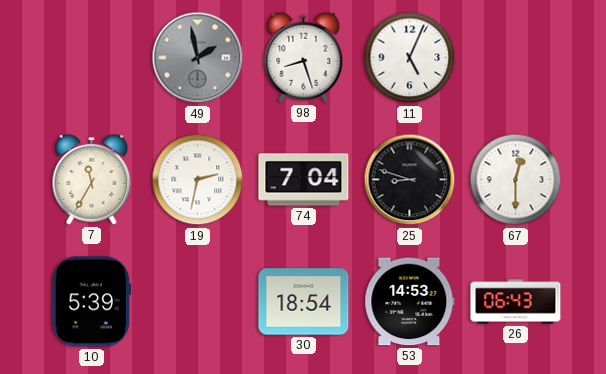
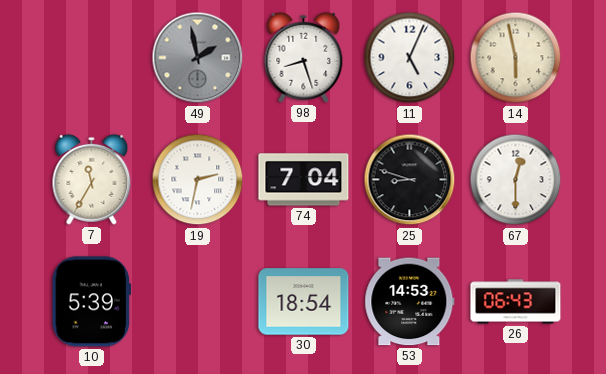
14: none -> 5:58
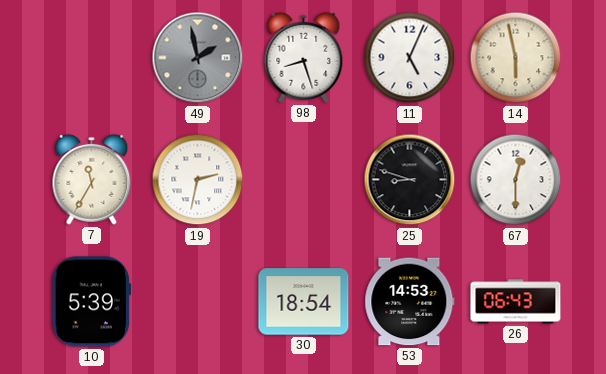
74: 7:04 -> none
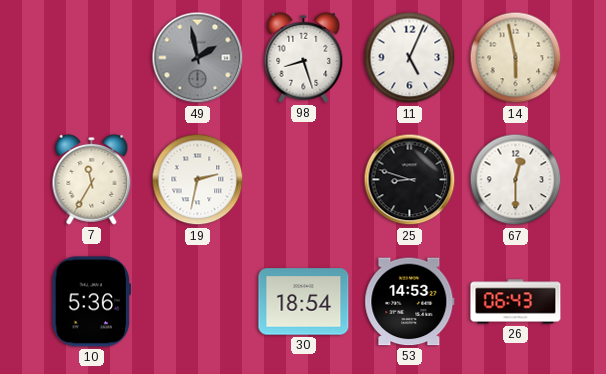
10: 5:39 -> 5:36
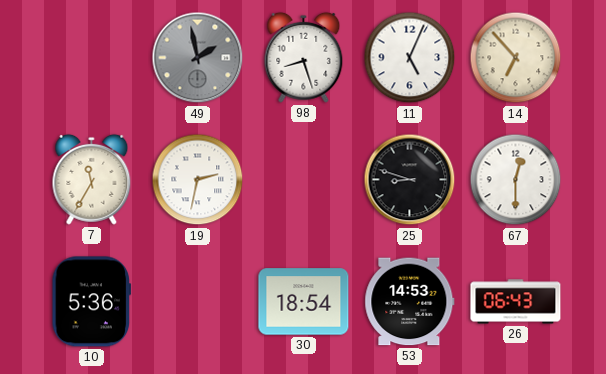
14: 5:58 -> 6:53
